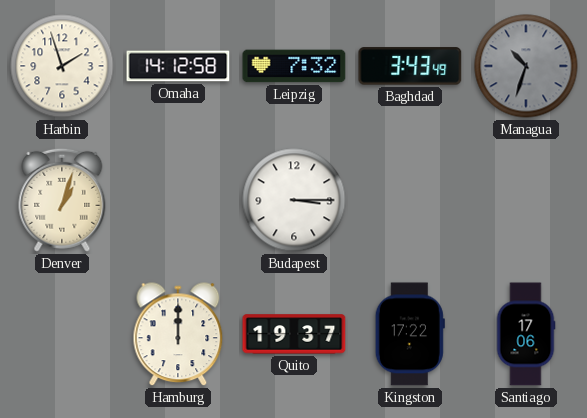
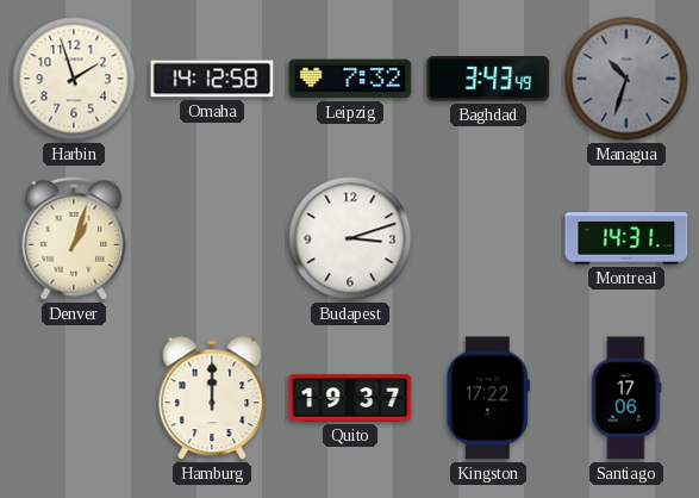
Budapest: 3:15 -> 3:12
Montreal: none -> 14:31
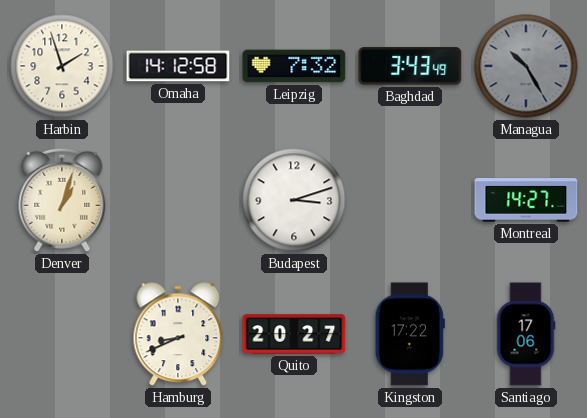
Managua: 10:33 -> 10:25
Montreal: 14:31 -> 14:27
Hamburg: 12:00 -> 8:41
Quito: 19:37 -> 20:27
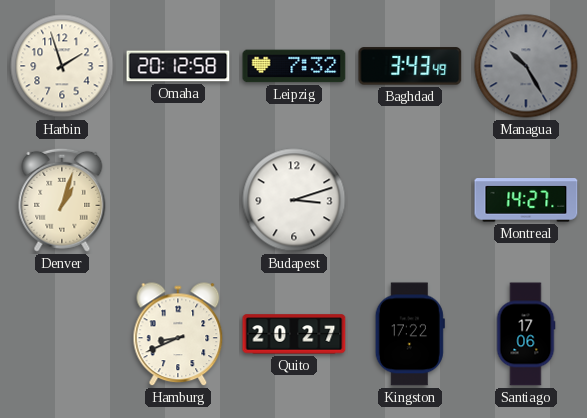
Omaha: 14:12 -> 20:12
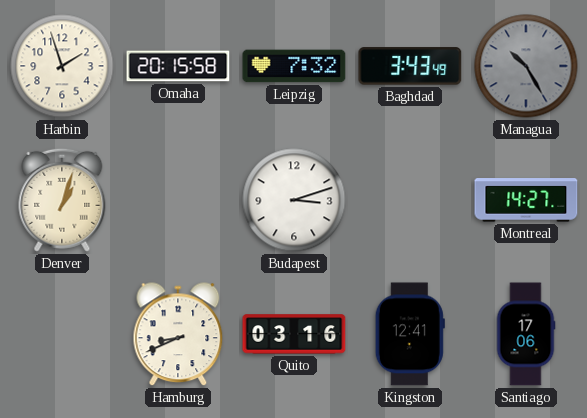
Omaha: 20:12 -> 20:15
Quito: 20:27 -> 03:16
Kingston: 17:22 -> 12:41
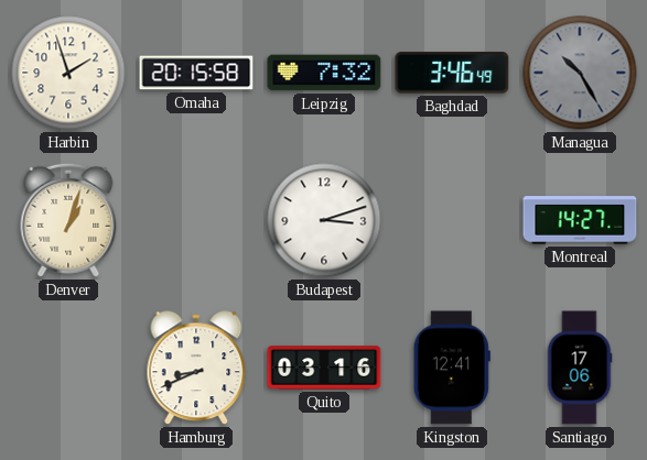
Baghdad: 3:43 -> 3:46
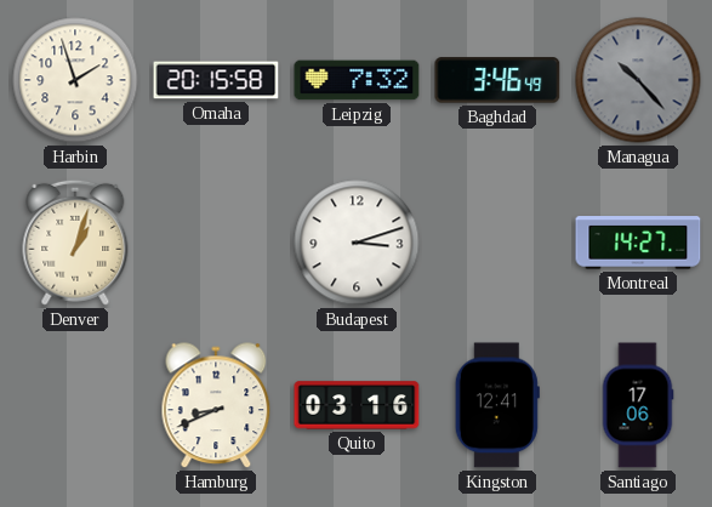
Managua: 10:25 -> 10:23
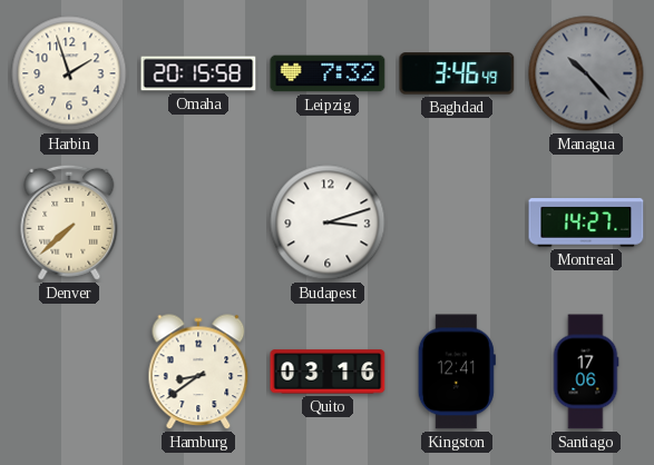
Denver: 1:03 -> 7:38
Hamburg: 8:41 -> 8:39
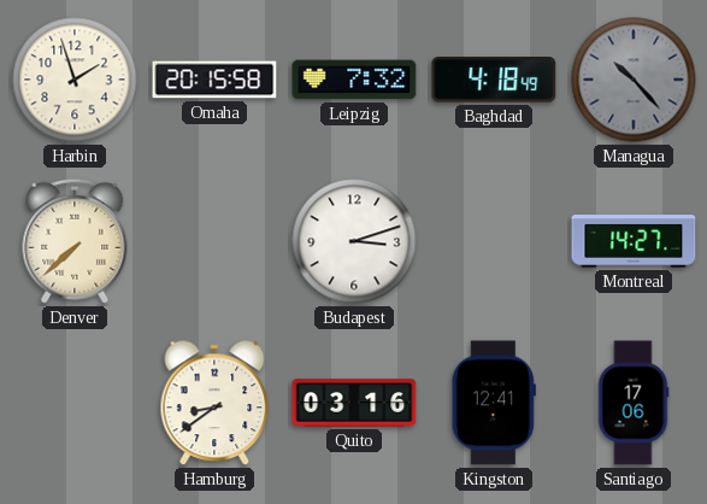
Baghdad: 3:46 -> 4:18
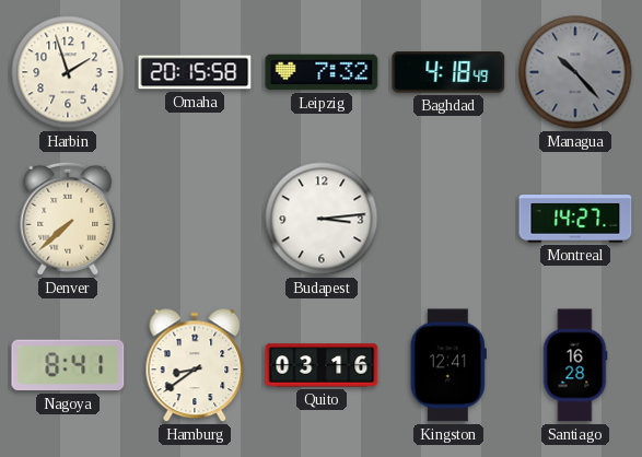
Budapest: 3:12 -> 3:14
Nagoya: none -> 8:41
Santiago: 17:06 -> 16:28
